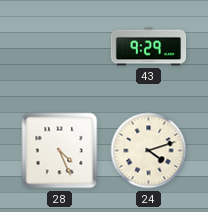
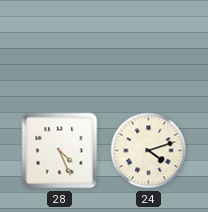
43: 9:29 -> none
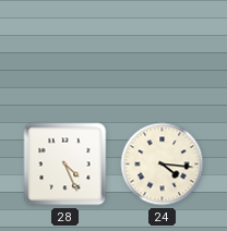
24: 4:12 -> 4:16
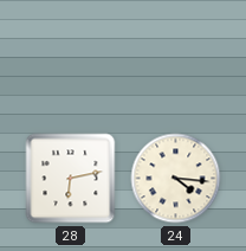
28: 4:26 -> 6:13
